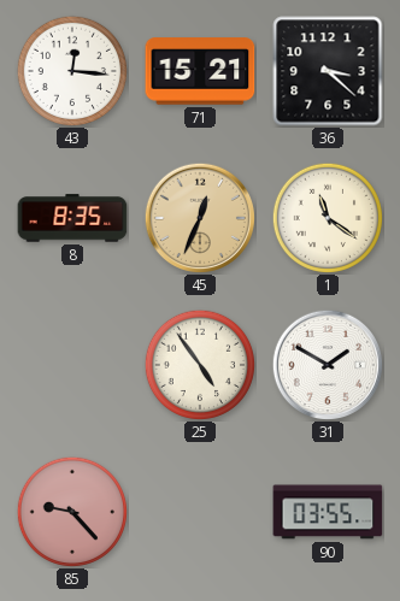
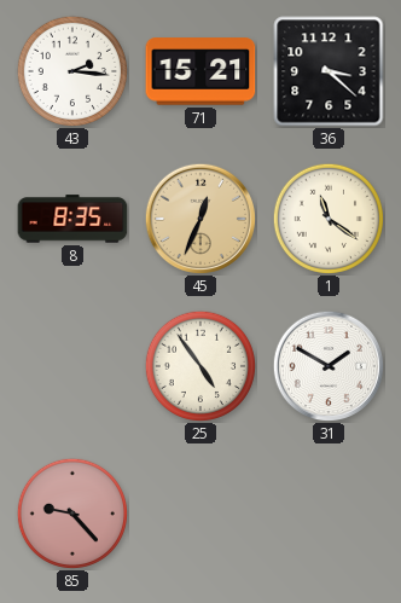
43: 12:16 -> 2:16
90: 03:55 -> none
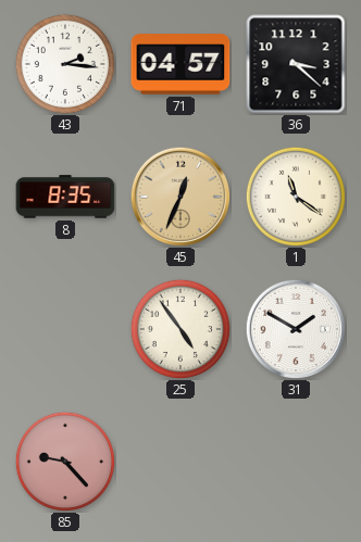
71: 15:21 -> 04:57
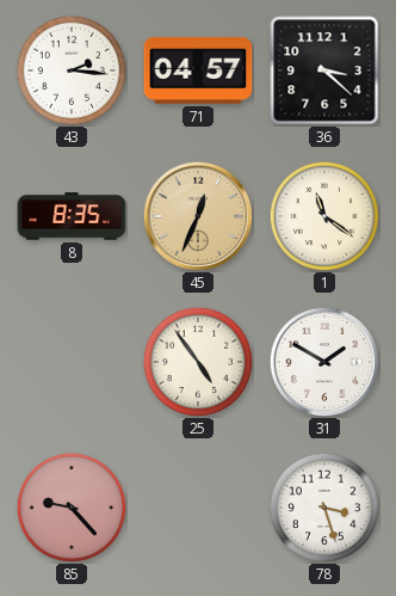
78: none -> 3:27
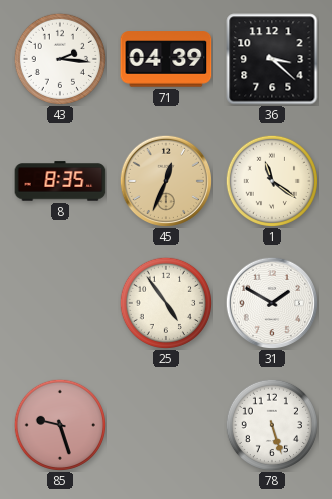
71: 04:57 -> 04:39
85: 9:23 -> 9:27
78: 3:27 -> 5:27
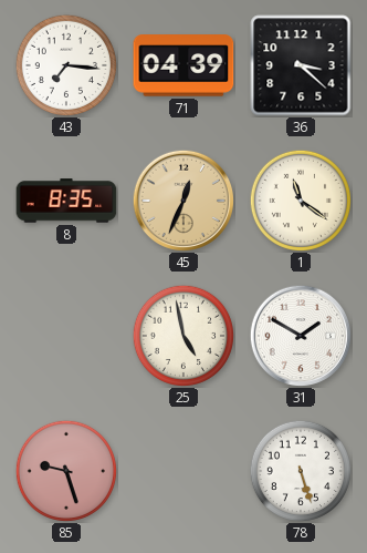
43: 2:16 -> 7:16
25: 4:54 -> 4:58
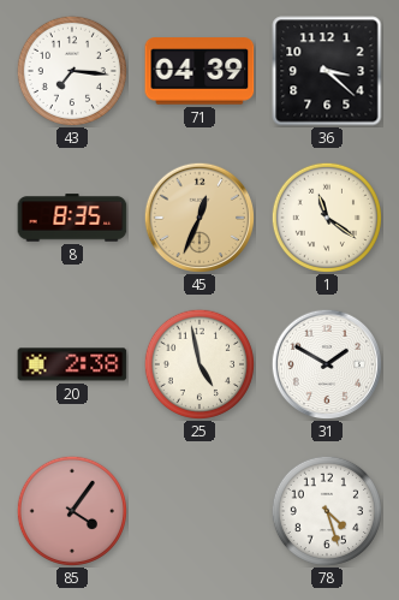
20: none -> 2:38
85: 9:27 -> 4:06
78: 5:27 -> 4:27
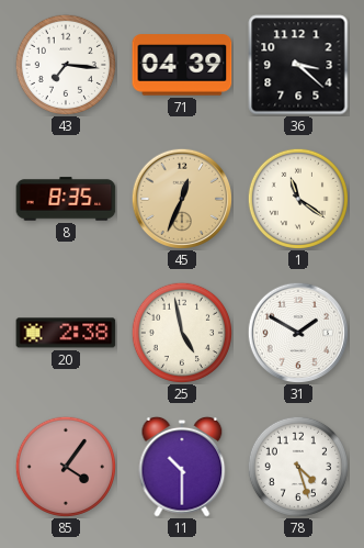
11: none -> 10:30
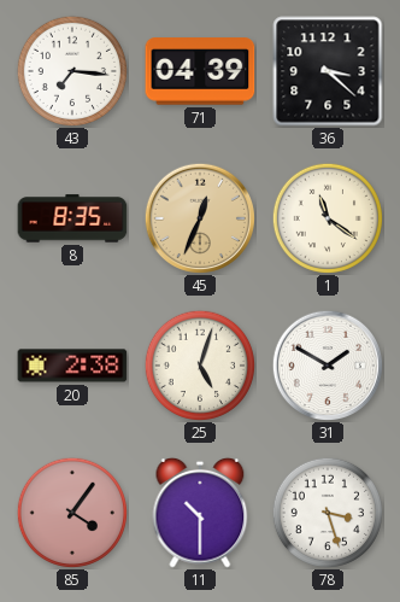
25: 4:58 -> 5:03
78: 4:27 -> 3:27
